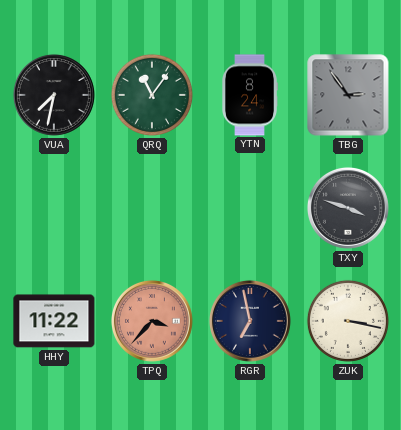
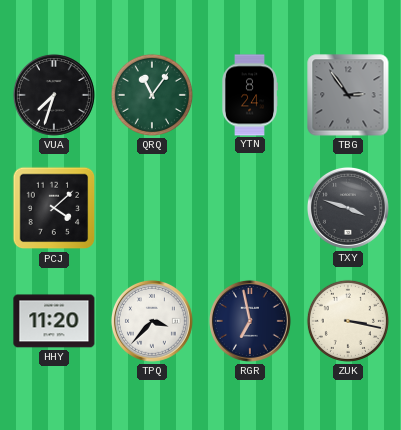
VUA: 7:32 -> 7:33
PCJ: none -> 4:08
HHY: 11:22 -> 11:20
TPQ dial: salmon -> white
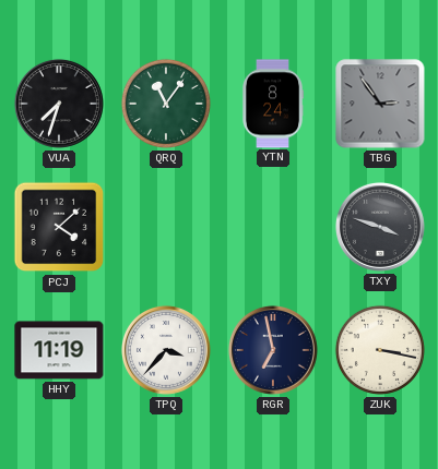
HHY: 11:20 -> 11:19
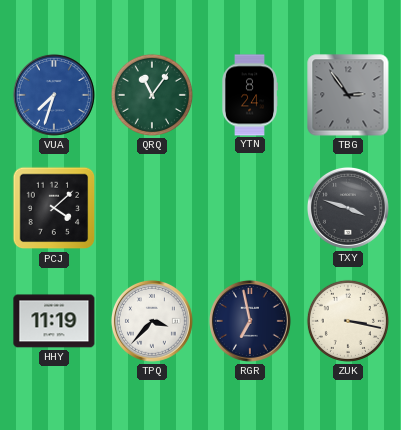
VUA dial: black -> blue
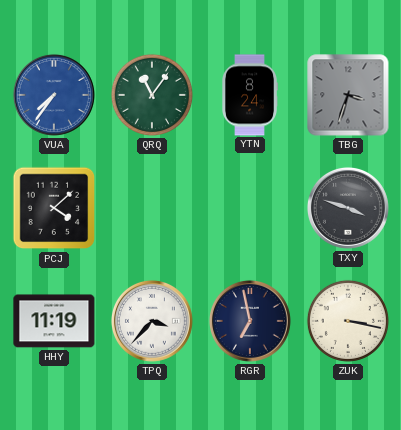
VUA: 7:33 -> 7:36
TBG: 2:54 -> 3:33
